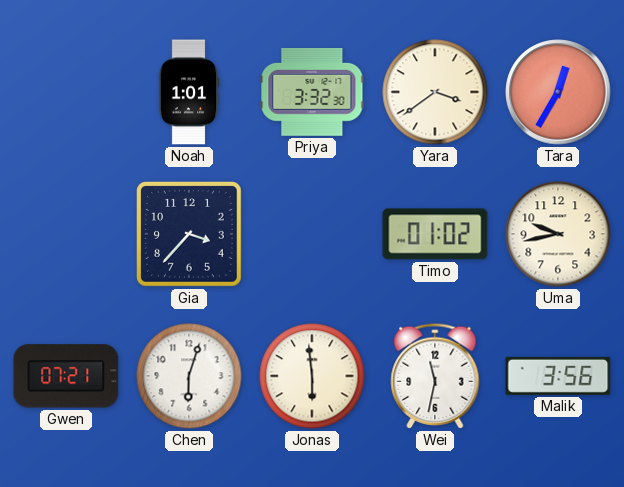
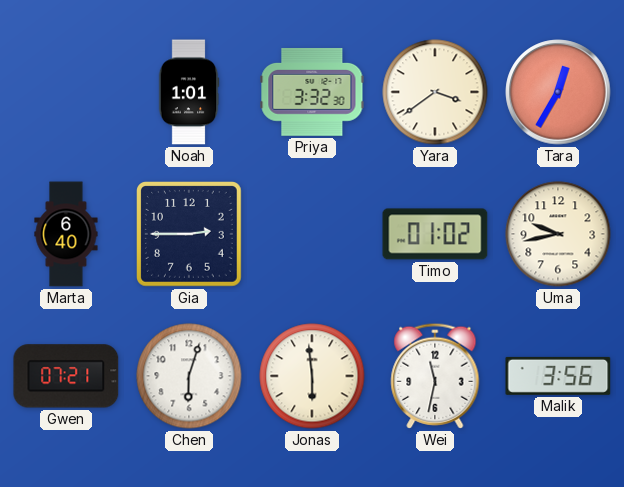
Marta: none -> 6:40
Gia: 3:37 -> 2:45
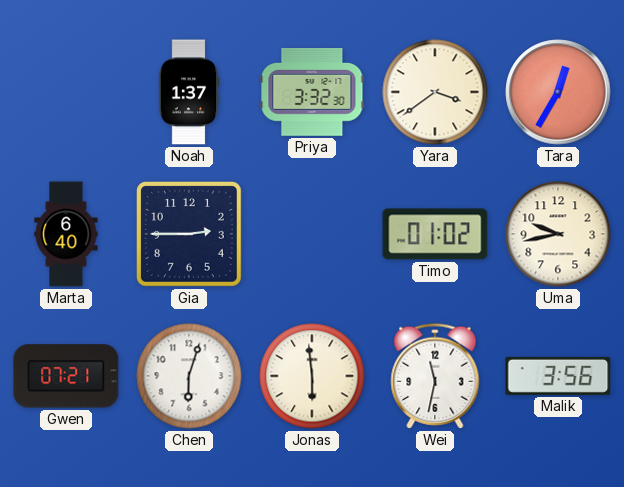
Noah: 1:01 -> 1:37
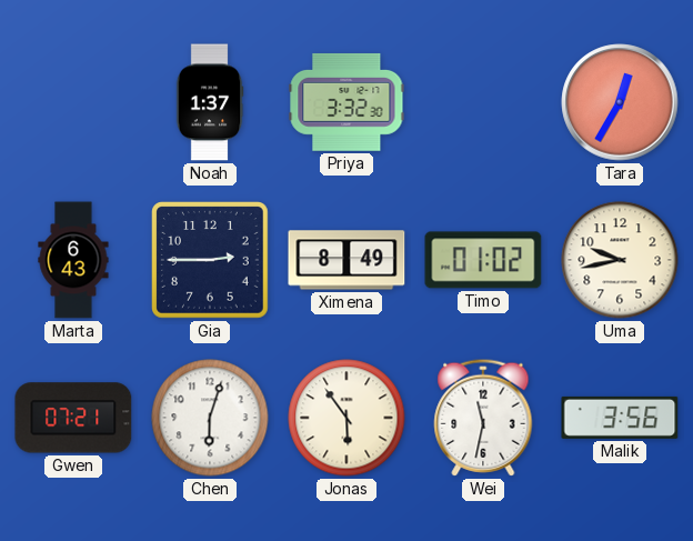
Yara: 3:39 -> none
Marta: 6:40 -> 6:43
Ximena: none -> 8:49
Jonas: 5:59 -> 5:54
